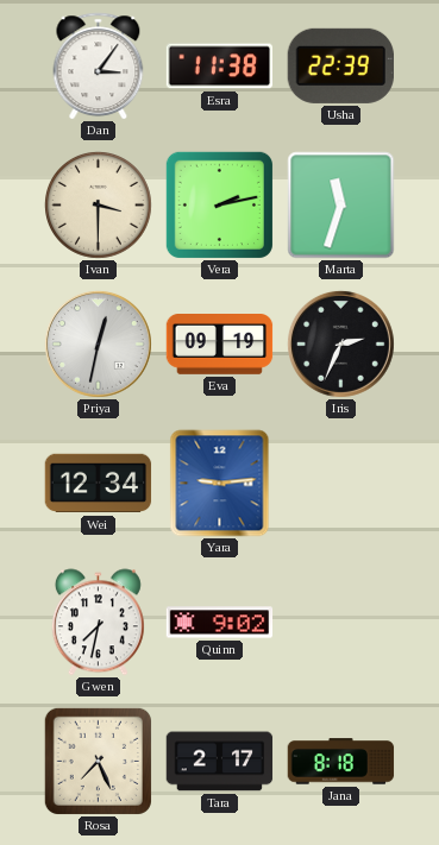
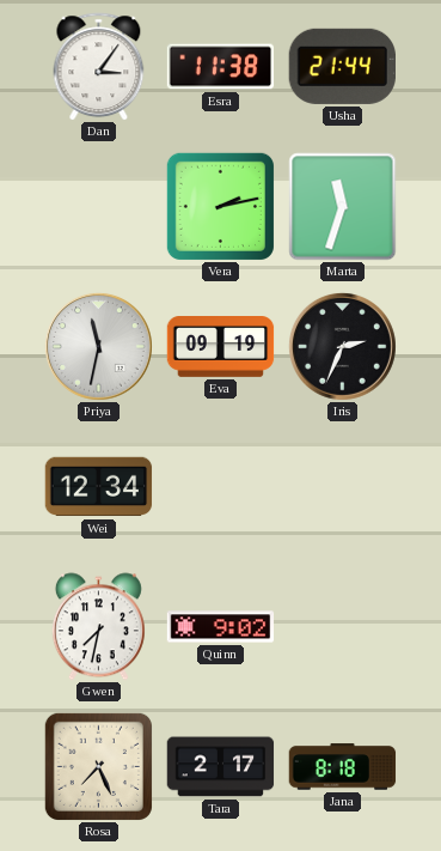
Usha: 22:39 -> 21:44
Ivan: 3:30 -> none
Priya: 12:32 -> 11:32
Yara: 9:14 -> none
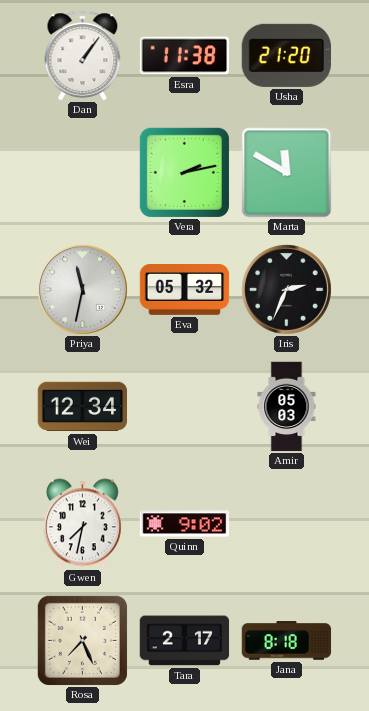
Dan: 3:06 -> 1:06
Usha: 21:44 -> 21:20
Marta: 11:33 -> 11:50
Eva: 09:19 -> 05:32
Amir: none -> 05:03
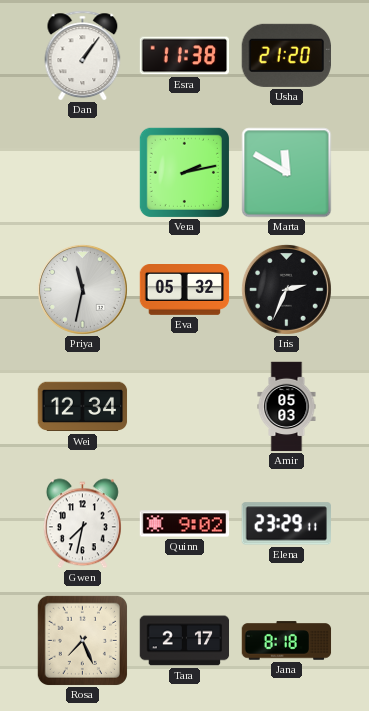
Elena: none -> 23:29
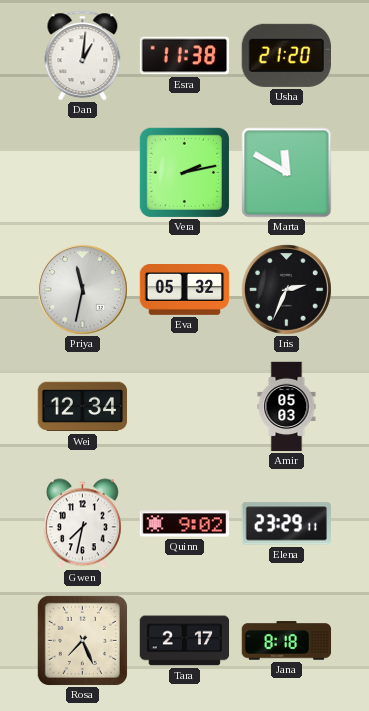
Dan: 1:06 -> 1:01
